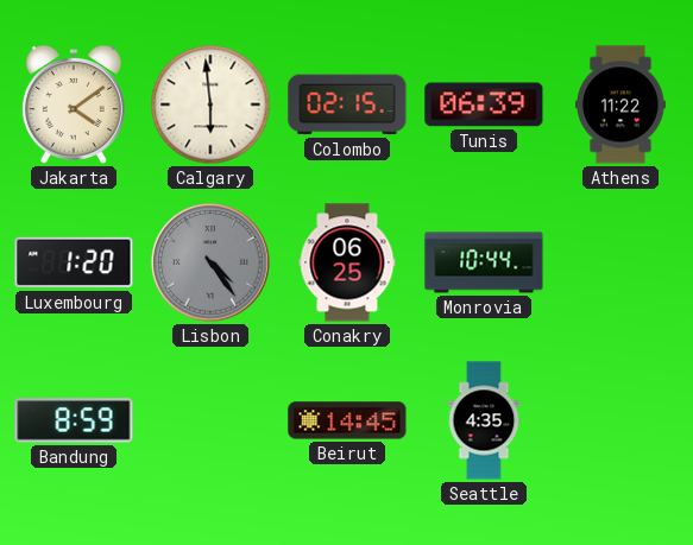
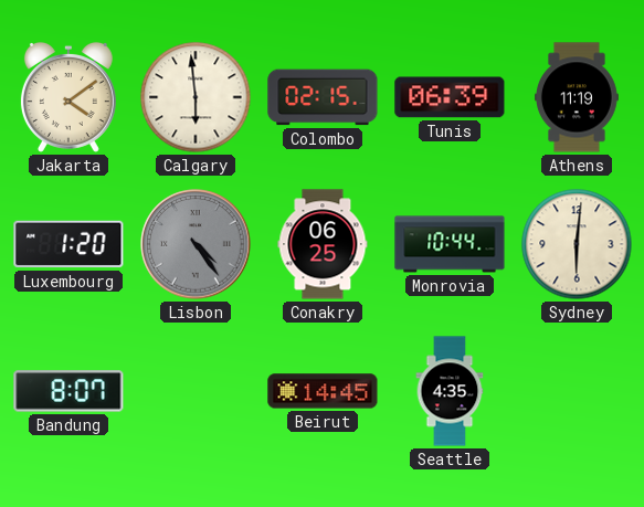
Athens: 11:22 -> 11:19
Sydney: none -> 6:01
Bandung: 8:59 -> 8:07
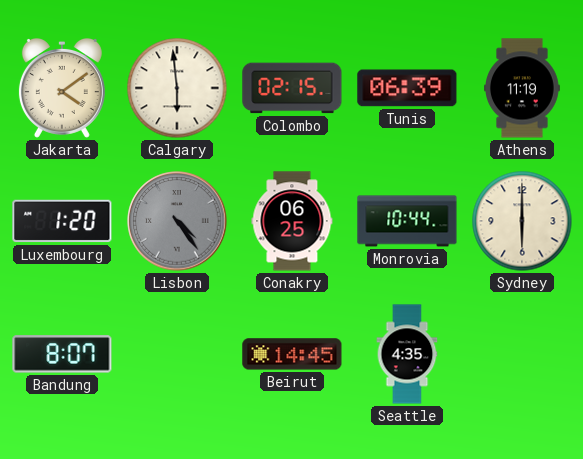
Sydney: 6:01 -> 6:00
